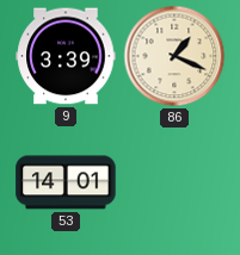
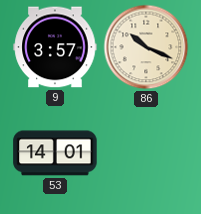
9: 3:39 -> 3:57
86: 1:19 -> 10:19
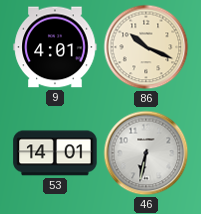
9: 3:57 -> 4:01
46: none -> 6:32
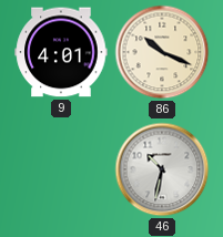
53: 14:01 -> none
46: 6:32 -> 10:32
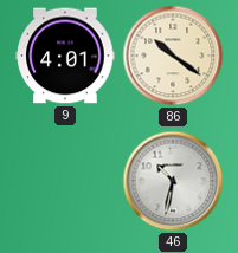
86: 10:19 -> 10:21
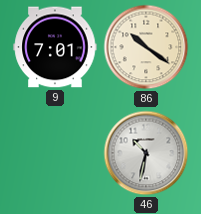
9: 4:01 -> 7:01
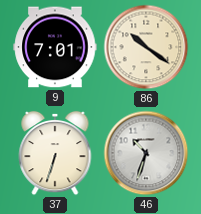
37: none -> 6:33
46: 10:32 -> 10:33
